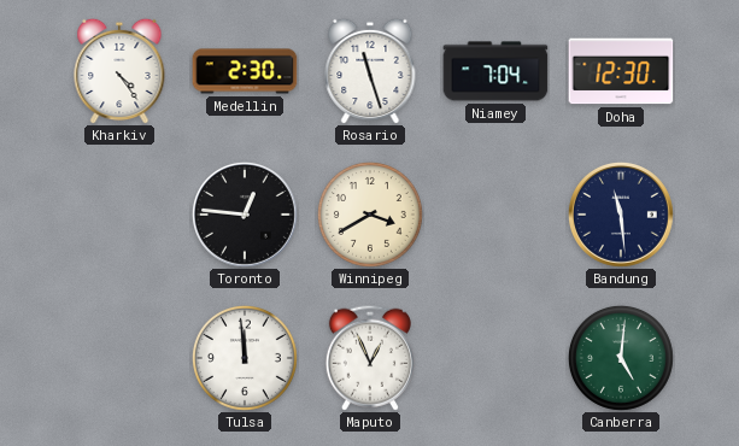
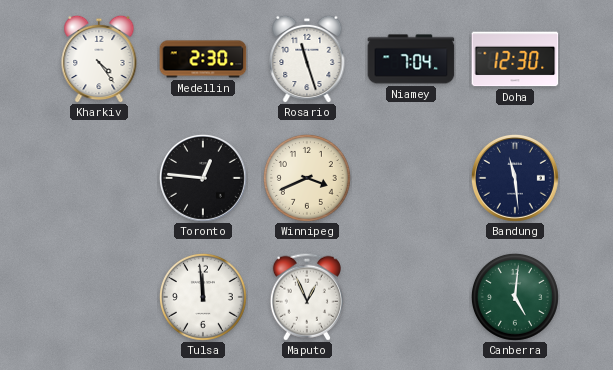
Winnipeg: 3:40 -> 3:41
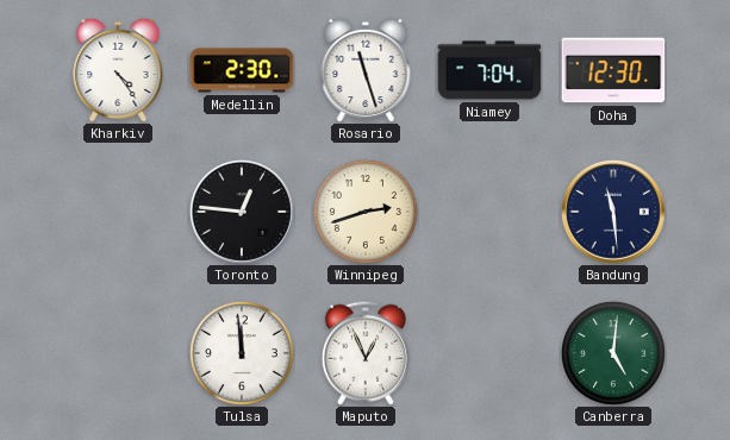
Winnipeg: 3:41 -> 2:42
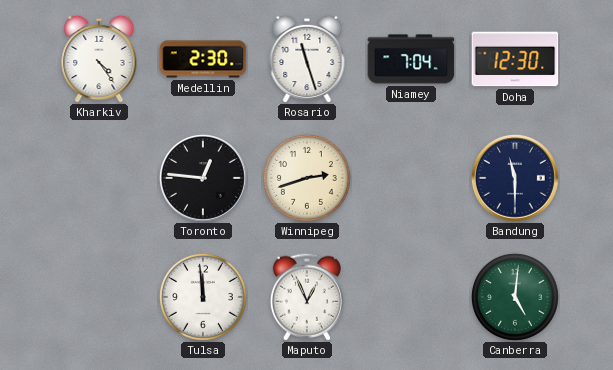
Bandung: 11:29 -> 11:30
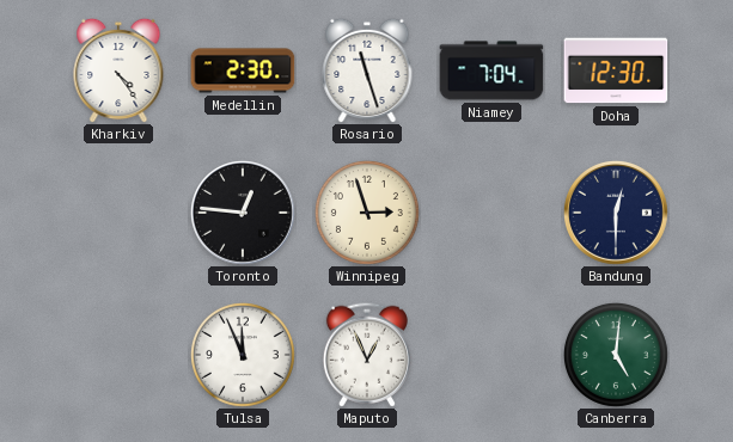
Winnipeg: 2:42 -> 2:57
Bandung: 11:30 -> 12:30
Tulsa: 11:59 -> 11:56
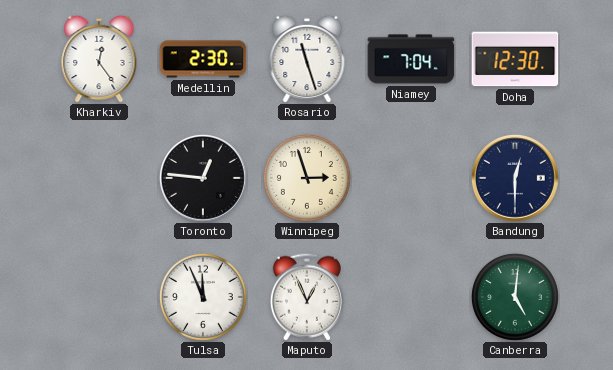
Kharkiv: 4:24 -> 12:24
